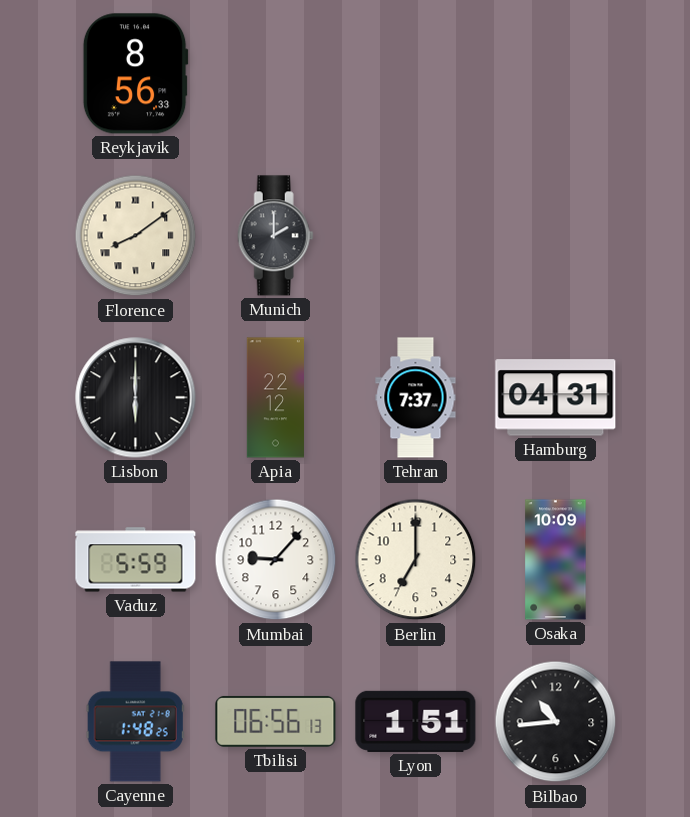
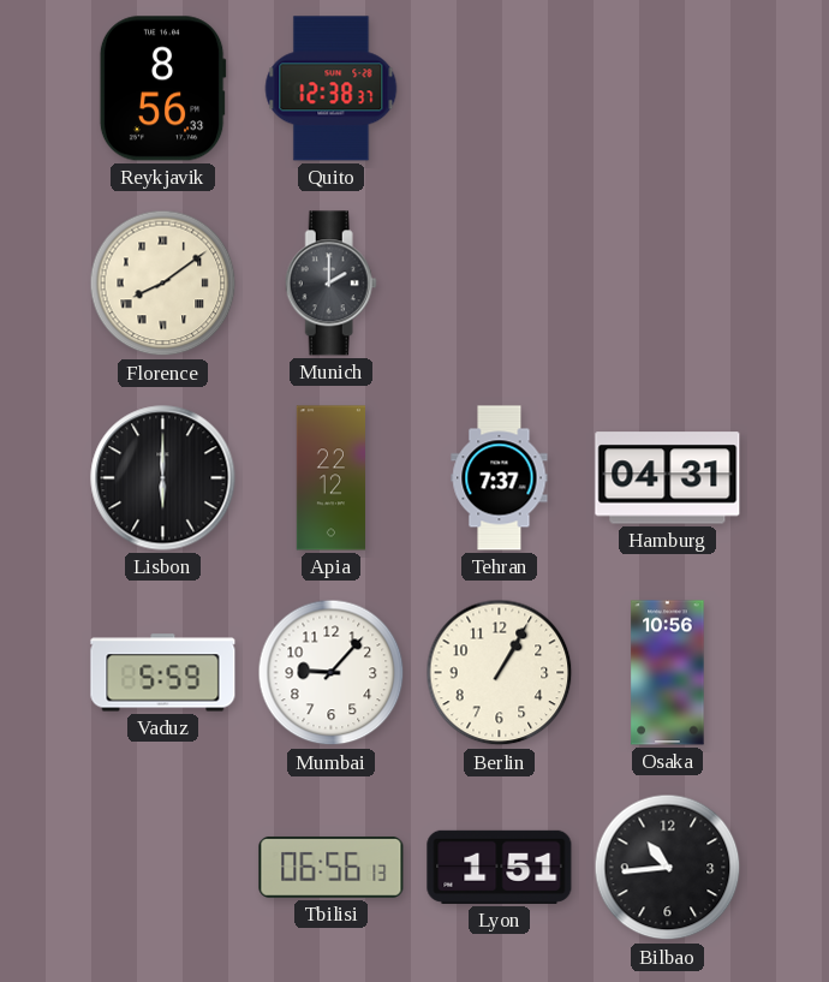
Quito: none -> 12:38
Berlin: 7:00 -> 1:05
Osaka: 10:09 -> 10:56
Cayenne: 1:48 -> none
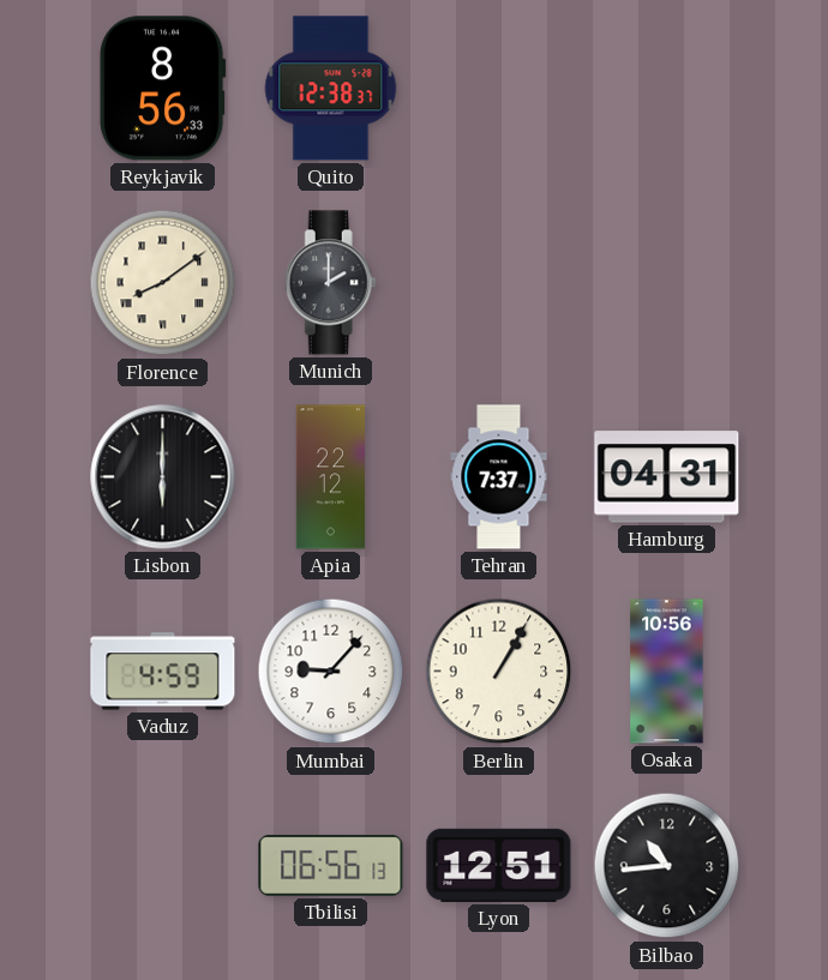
Vaduz: 5:59 -> 4:59
Lyon: 1:51 -> 12:51
